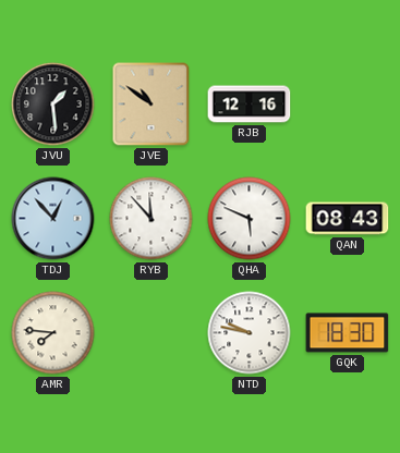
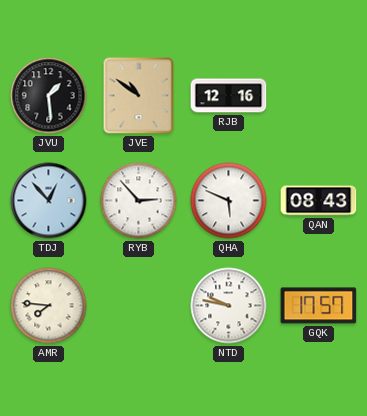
RYB: 11:53 -> 2:53
GQK: 18:30 -> 17:57
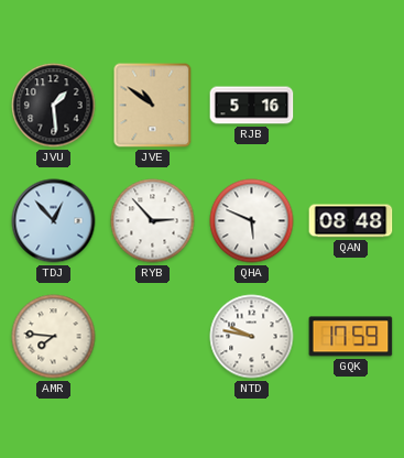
RJB: 12:16 -> 5:16
QAN: 08:43 -> 08:48
GQK: 17:57 -> 17:59
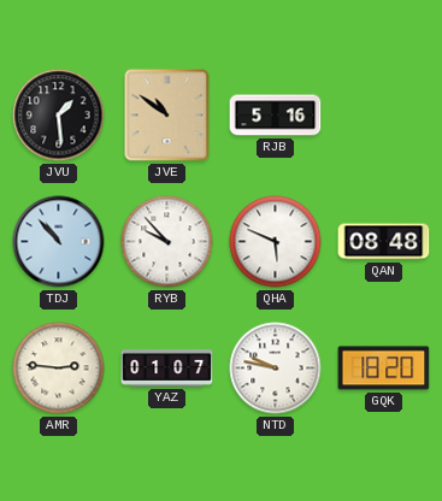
TDJ: 12:53 -> 10:53
RYB: 2:53 -> 9:53
AMR: 7:46 -> 2:46
YAZ: none -> 01:07
GQK: 17:59 -> 18:20
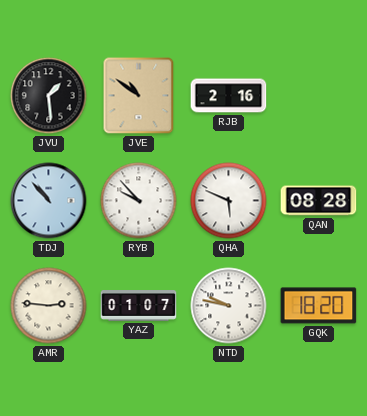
RJB: 5:16 -> 2:16
QAN: 08:48 -> 08:28
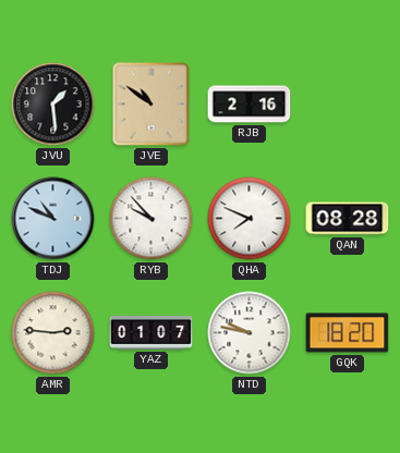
TDJ: 10:53 -> 10:49
QHA: 5:49 -> 7:49
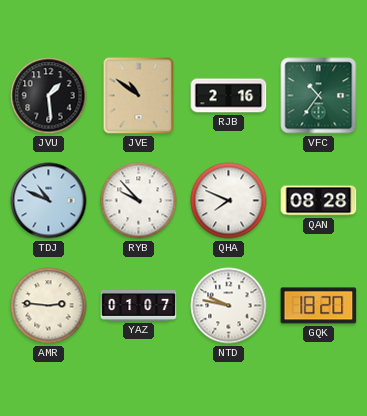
VFC: none -> 10:36
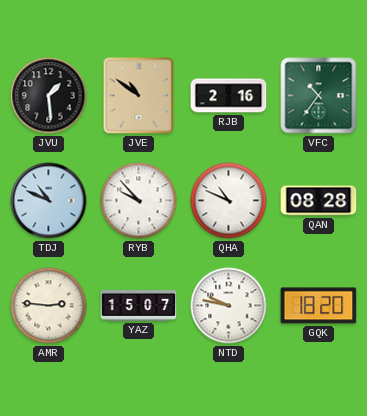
QHA: 7:49 -> 10:49
YAZ: 01:07 -> 15:07
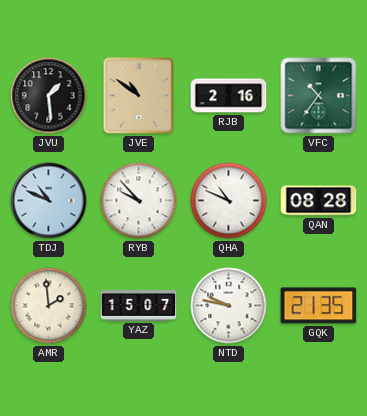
AMR: 2:46 -> 1:59
GQK: 18:20 -> 21:35
